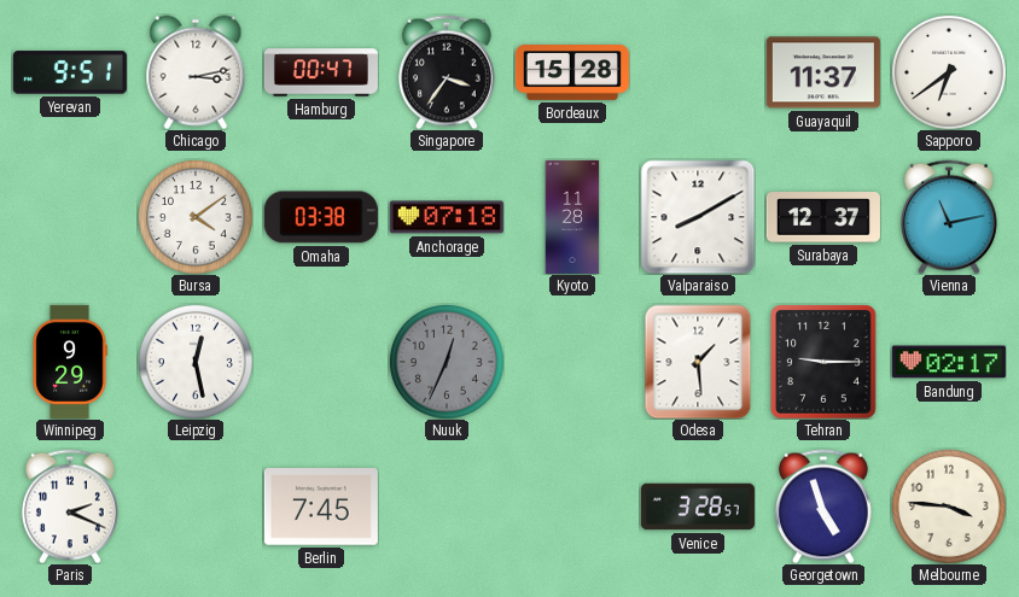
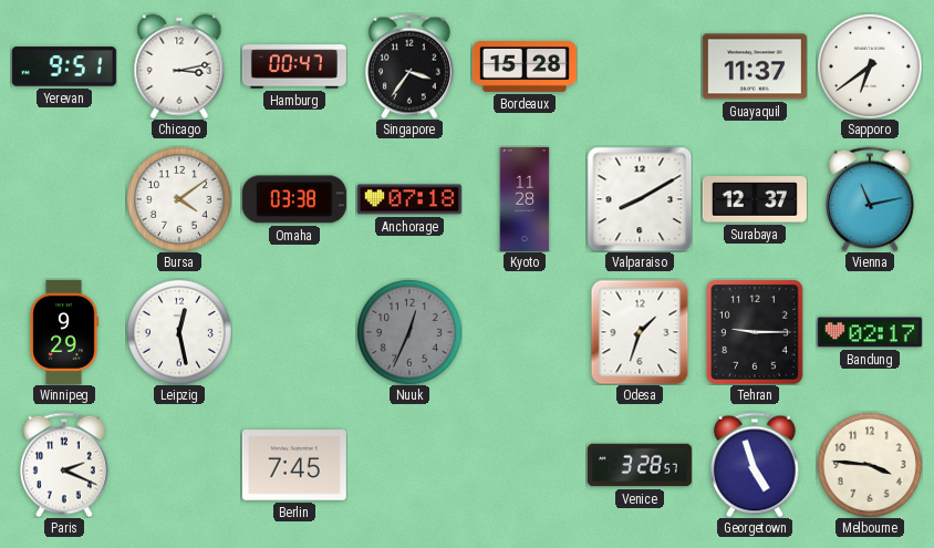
Odesa: 1:29 -> 1:33
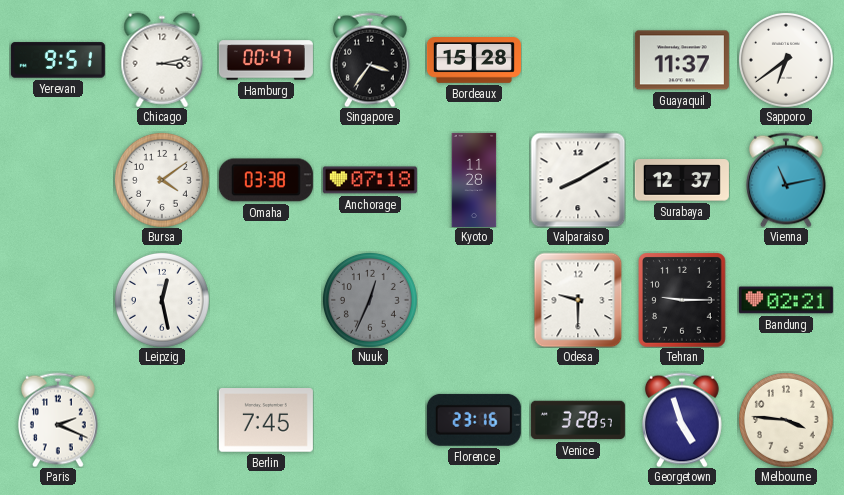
Winnipeg: 9:29 -> none
Odesa: 1:33 -> 9:30
Bandung: 02:17 -> 02:21
Florence: none -> 23:16
